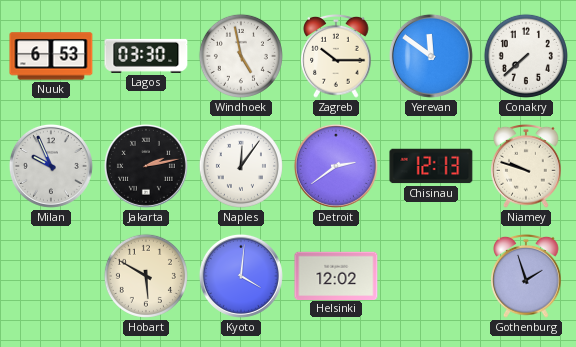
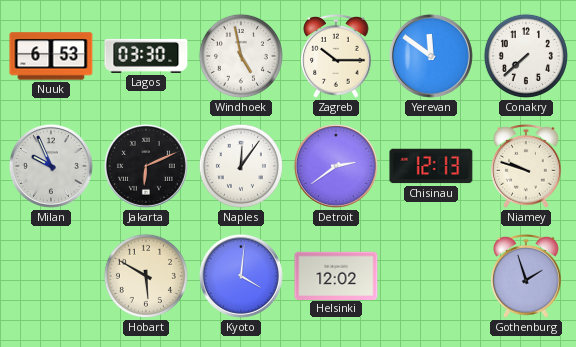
Jakarta: 2:13 -> 6:11
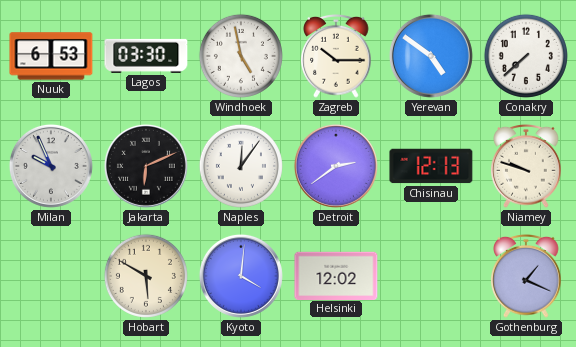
Yerevan: 11:51 -> 4:51
Gothenburg: 1:57 -> 1:19
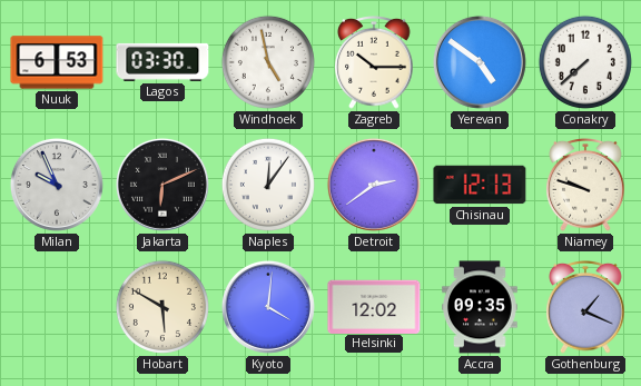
Accra: none -> 09:35
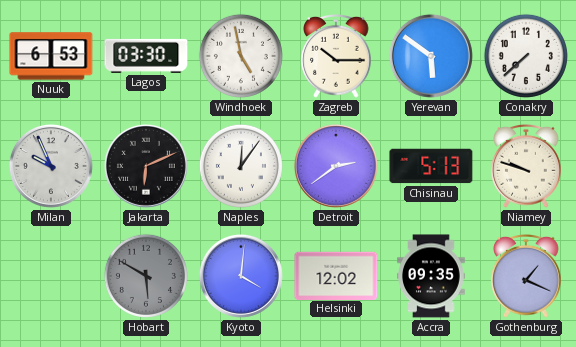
Yerevan: 4:51 -> 5:51
Chisinau: 12:13 -> 5:13
Hobart dial: cream -> grey
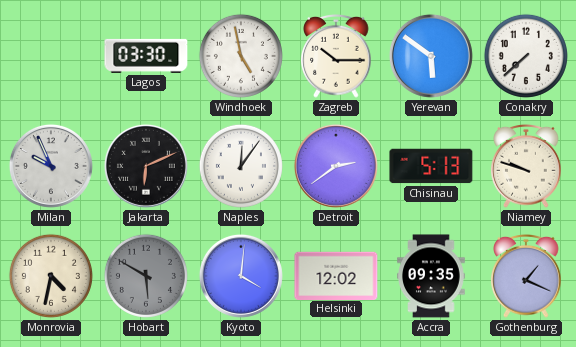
Nuuk: 6:53 -> none
Monrovia: none -> 4:32
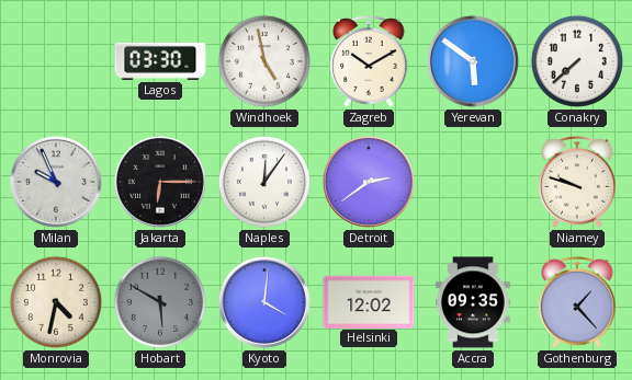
Zagreb: 10:15 -> 10:10
Jakarta: 6:11 -> 6:15
Chisinau: 5:13 -> none
Gothenburg: 1:19 -> 1:23
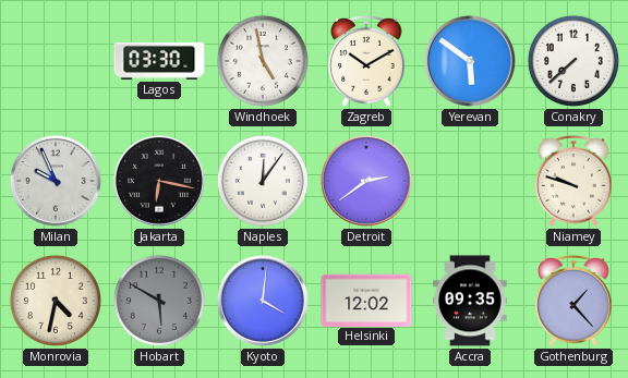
Jakarta: 6:15 -> 6:17
